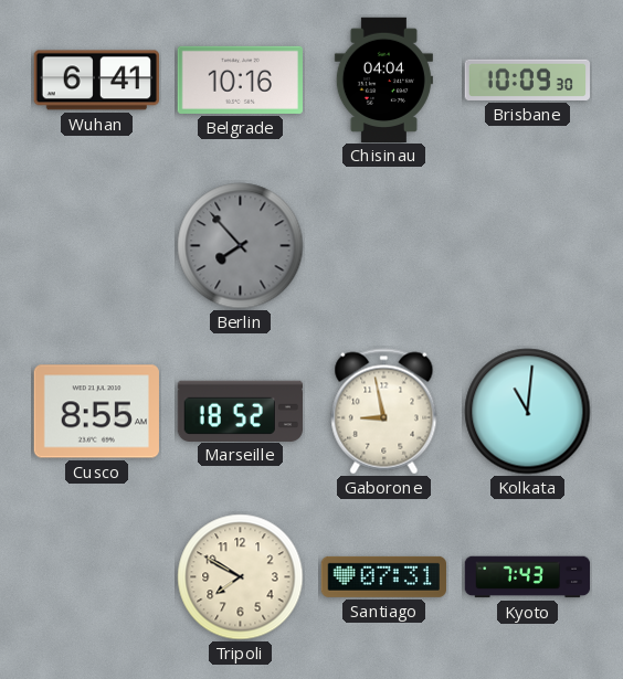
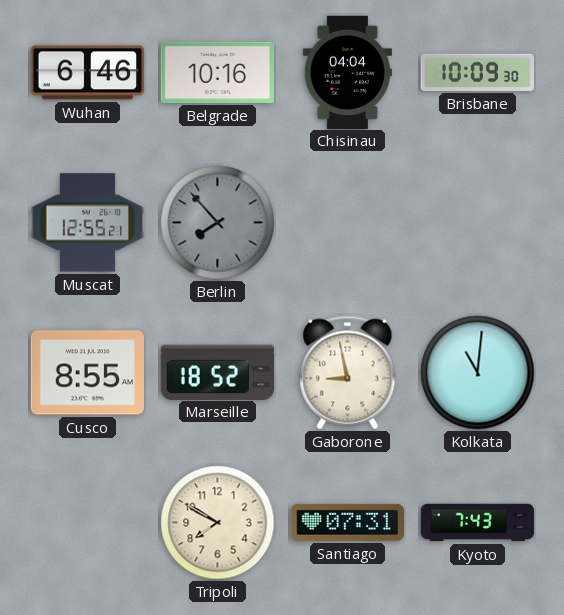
Wuhan: 6:41 -> 6:46
Muscat: none -> 12:55
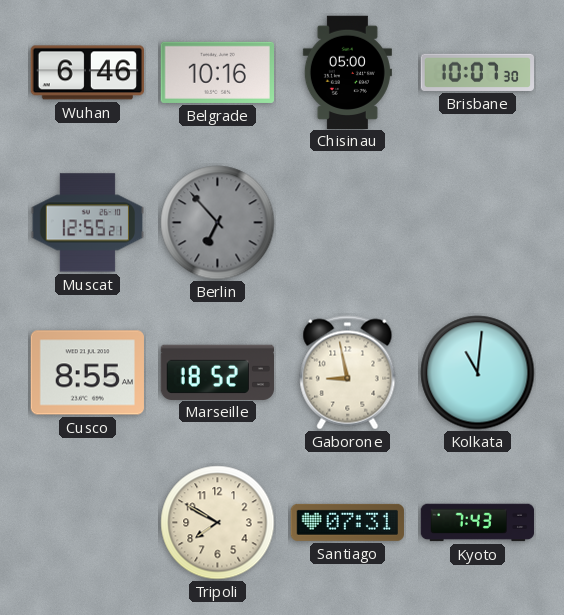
Chisinau: 04:04 -> 05:00
Brisbane: 10:09 -> 10:07
Berlin: 7:53 -> 6:53
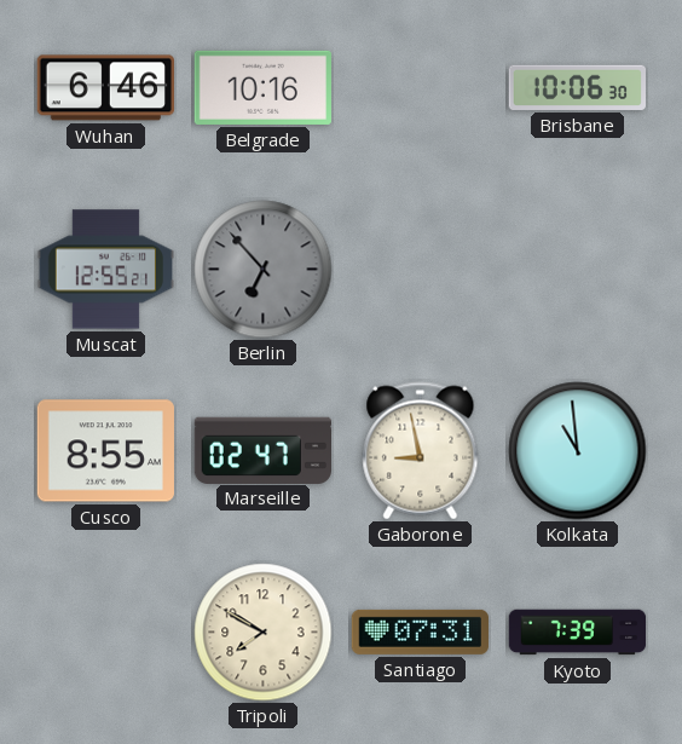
Chisinau: 05:00 -> none
Brisbane: 10:07 -> 10:06
Marseille: 18:52 -> 02:47
Kolkata: 11:01 -> 10:59
Kyoto: 7:43 -> 7:39
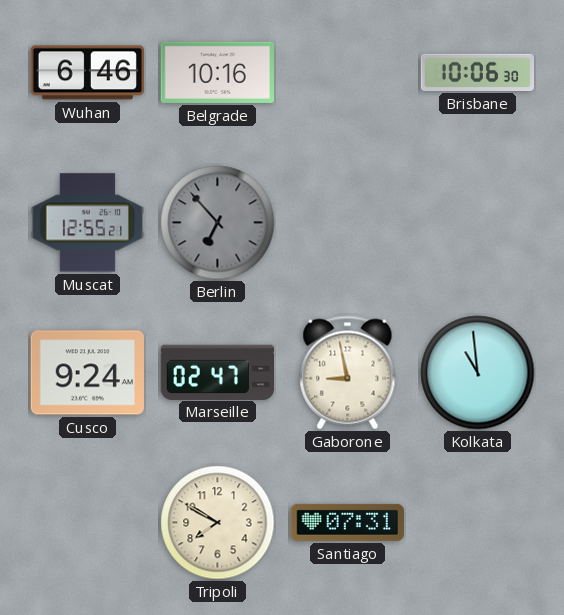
Cusco: 8:55 -> 9:24
Kyoto: 7:39 -> none
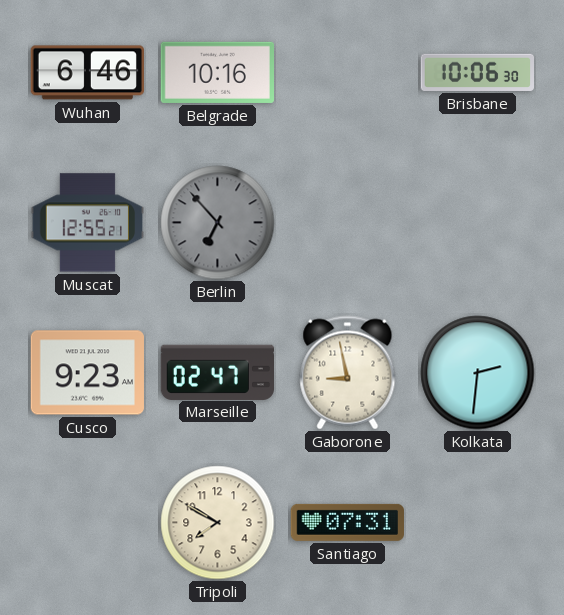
Cusco: 9:24 -> 9:23
Kolkata: 10:59 -> 2:31
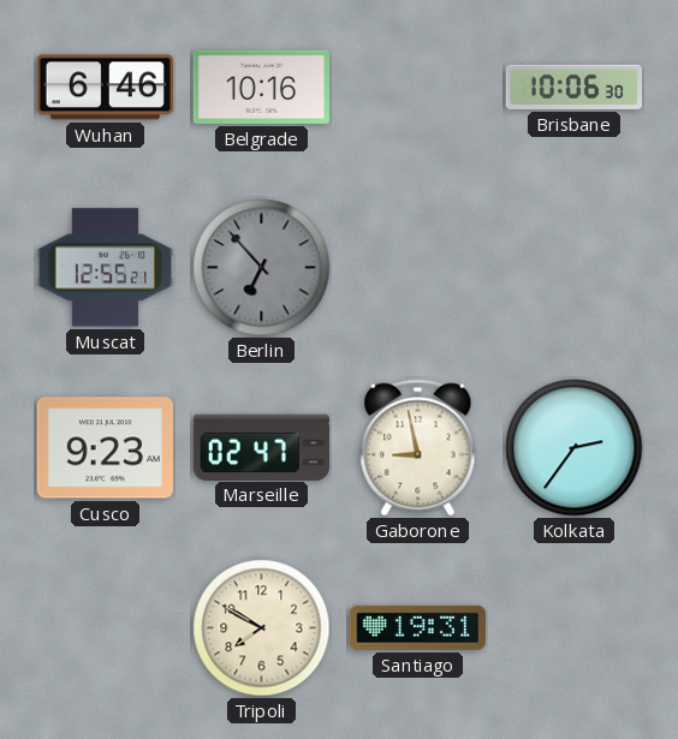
Kolkata: 2:31 -> 2:36
Santiago: 07:31 -> 19:31
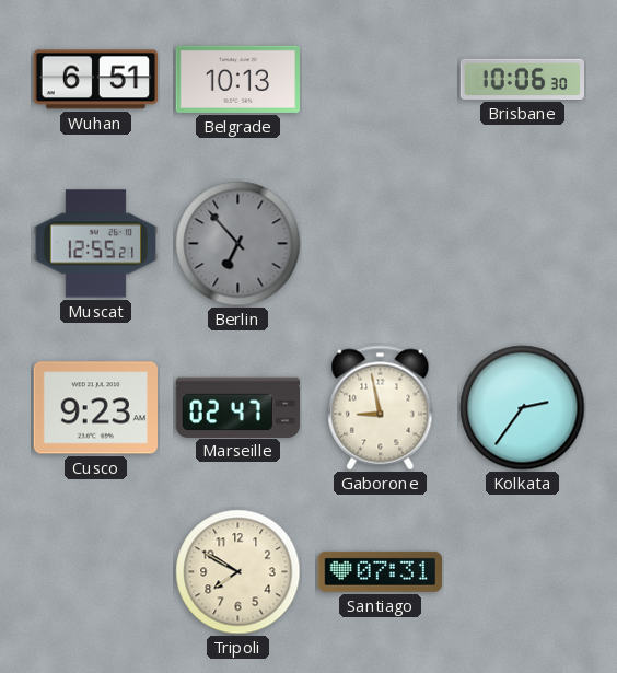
Wuhan: 6:46 -> 6:51
Belgrade: 10:16 -> 10:13
Santiago: 19:31 -> 07:31
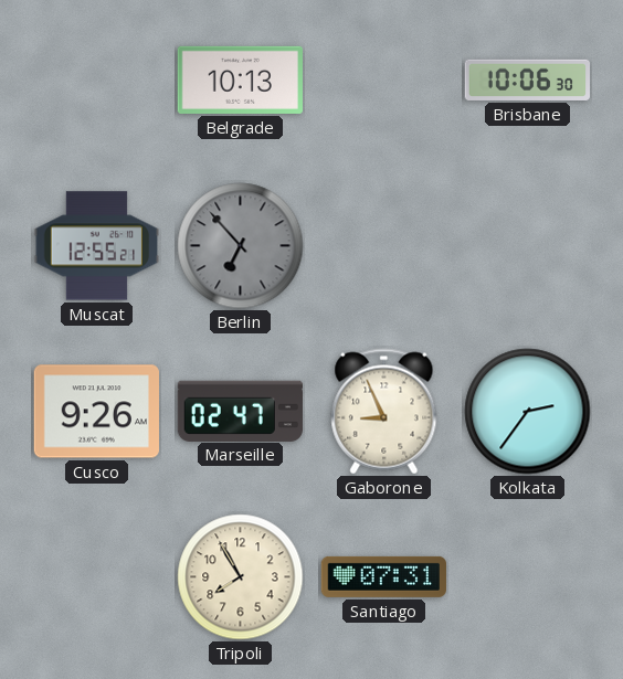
Wuhan: 6:51 -> none
Cusco: 9:23 -> 9:26
Gaborone: 8:58 -> 8:56
Tripoli: 7:50 -> 7:55
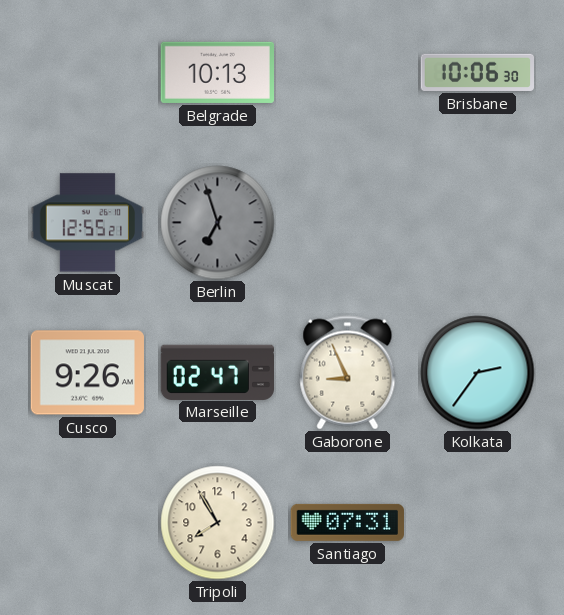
Berlin: 6:53 -> 6:57
